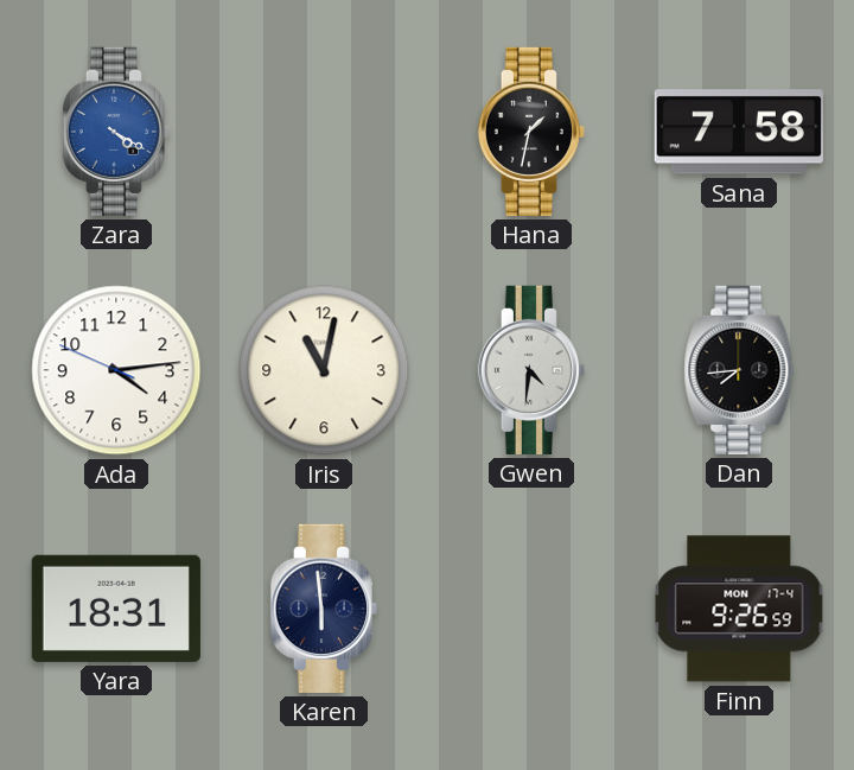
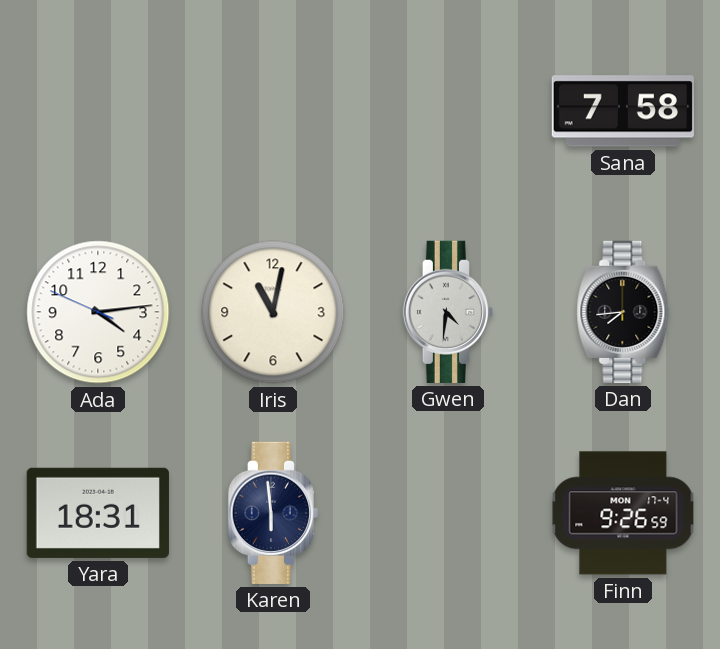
Zara: 4:20 -> none
Hana: 1:32 -> none
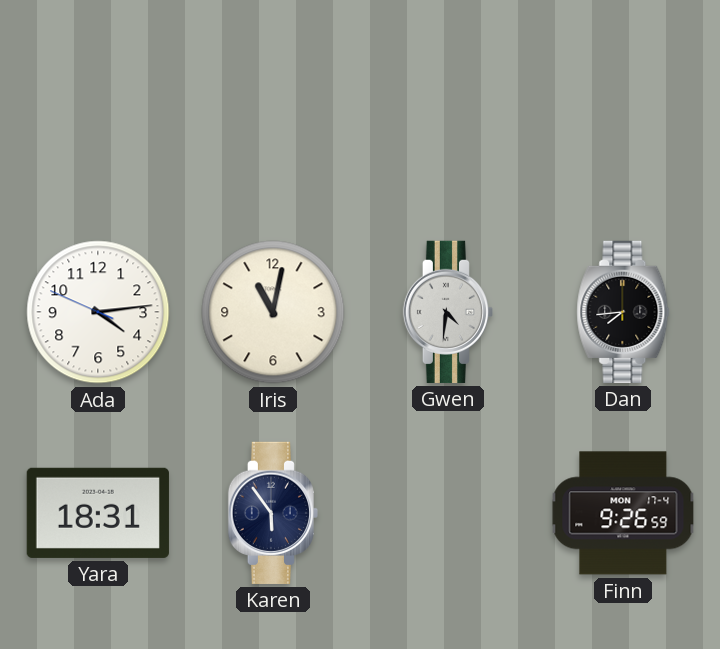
Sana: 7:58 -> none
Karen: 5:59 -> 5:54
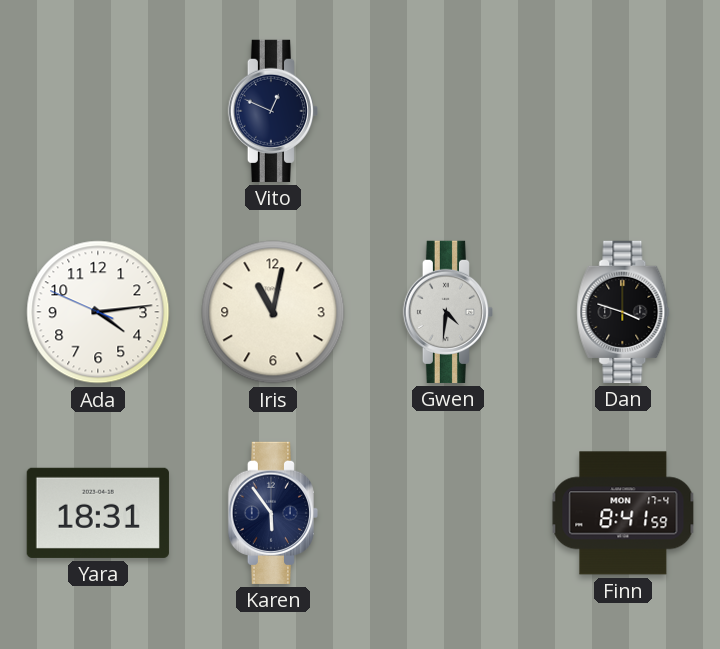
Vito: none -> 12:49
Dan: 7:44 -> 3:48
Finn: 9:26 -> 8:41
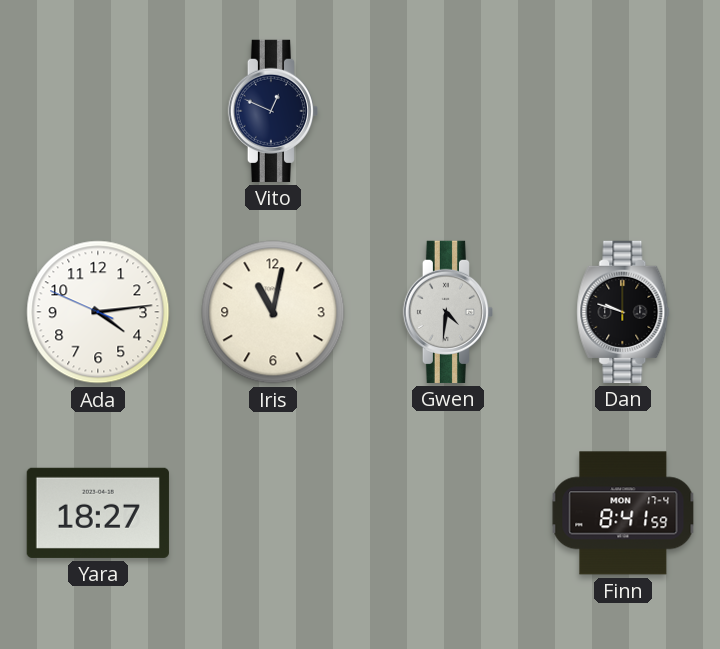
Dan: 3:48 -> 9:48
Yara: 18:31 -> 18:27
Karen: 5:54 -> none
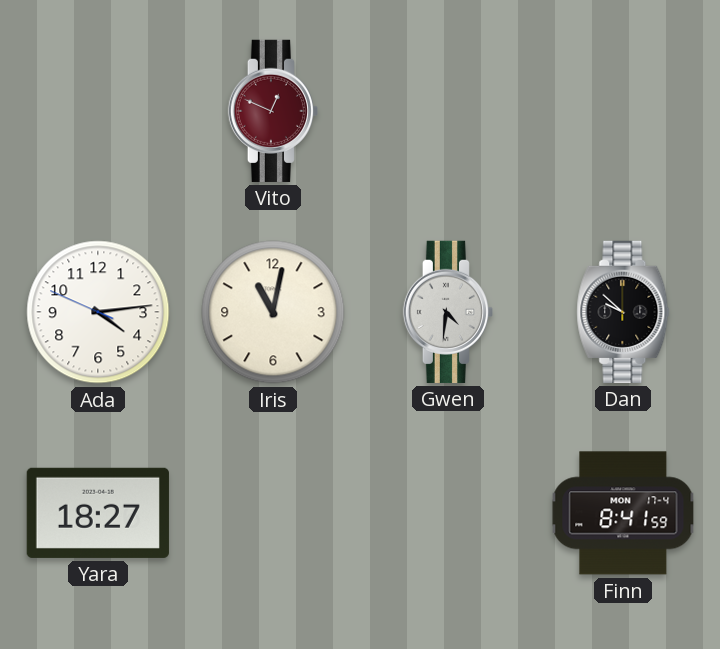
Vito dial: navy -> burgundy
Dan: 9:48 -> 9:52
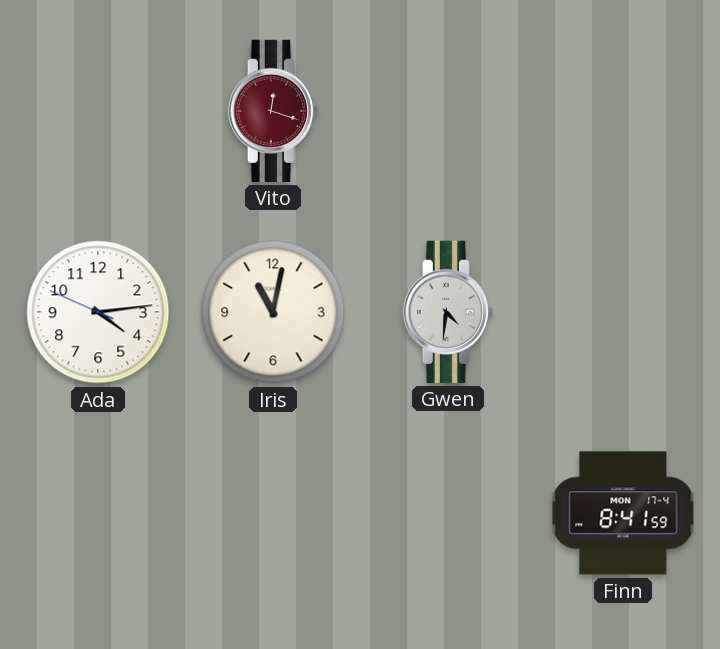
Vito: 12:49 -> 12:18
Dan: 9:52 -> none
Yara: 18:27 -> none
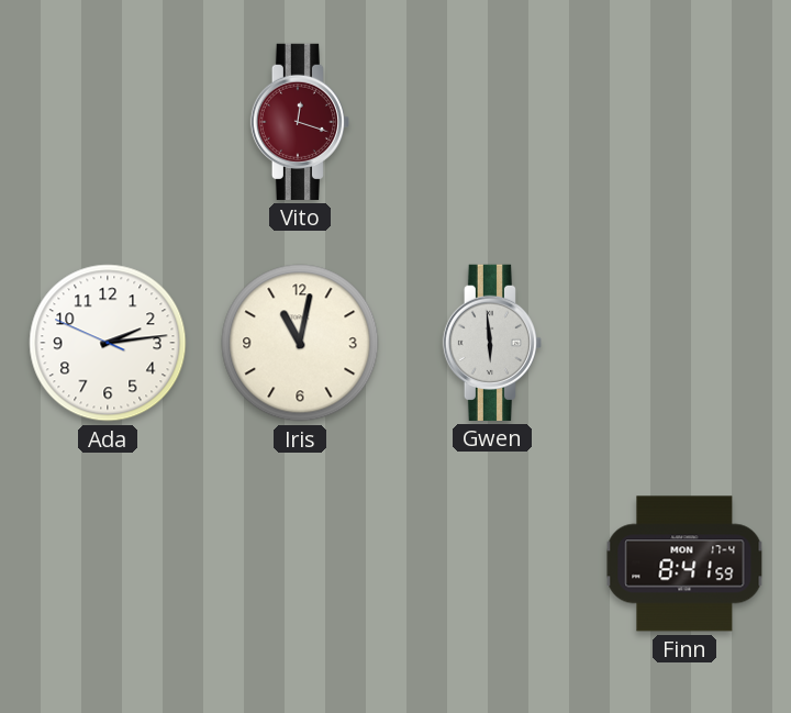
Ada: 4:13 -> 2:13
Gwen: 4:31 -> 5:59
